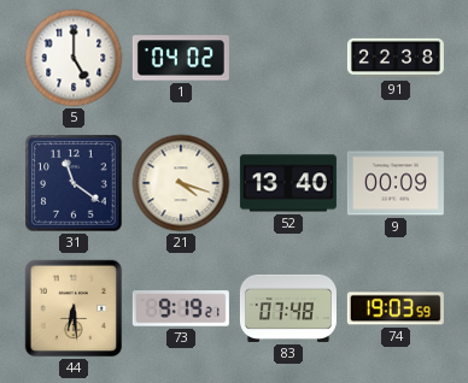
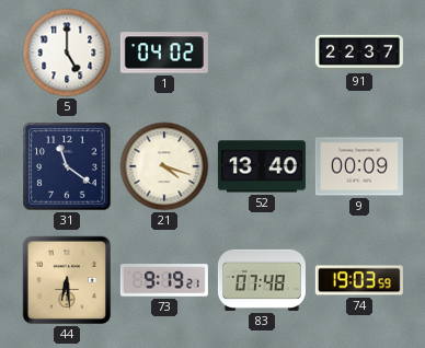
91: 22:38 -> 22:37
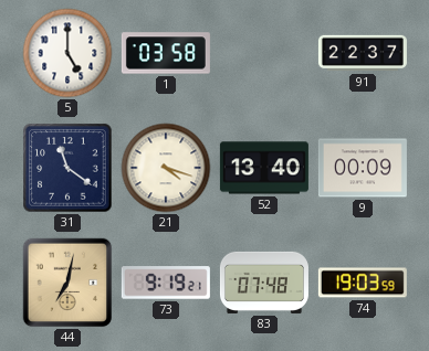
1: 04:02 -> 03:58
44: 6:29 -> 7:02
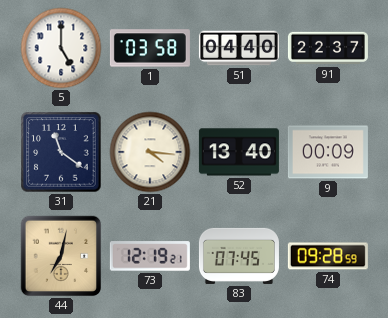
51: none -> 04:40
21: 4:18 -> 4:16
73: 9:19 -> 12:19
83: 07:48 -> 07:45
74: 19:03 -> 09:28
